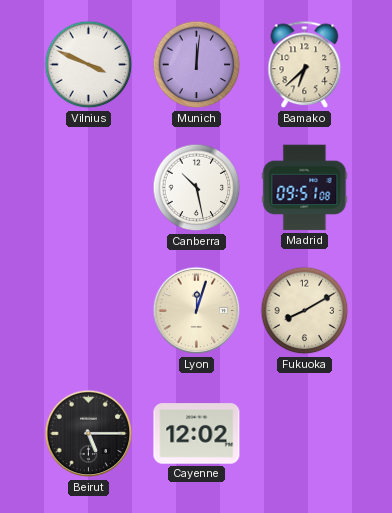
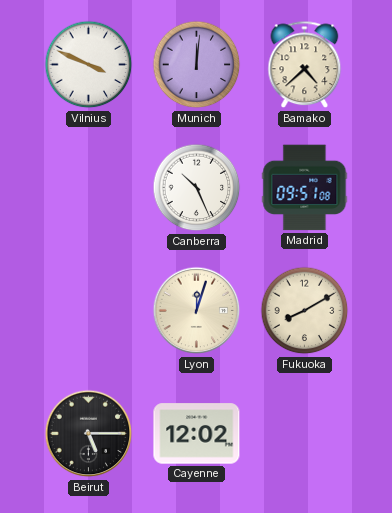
Bamako: 6:38 -> 4:38
Canberra: 10:28 -> 10:26
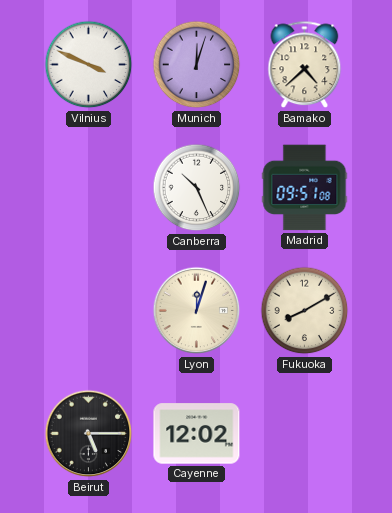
Munich: 12:01 -> 12:03
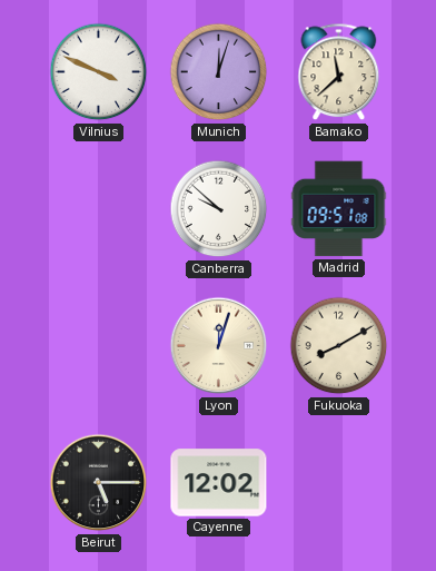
Bamako: 4:38 -> 11:38
Canberra: 10:26 -> 9:52
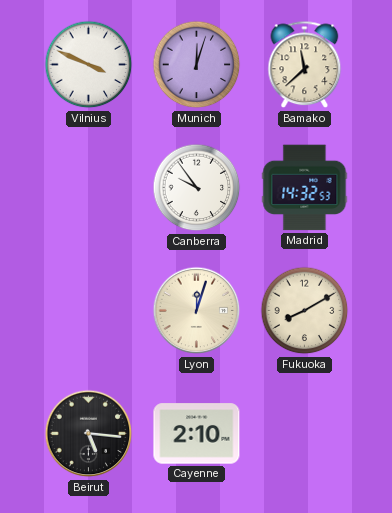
Canberra: 9:52 -> 9:54
Madrid: 09:51 -> 14:32
Beirut: 5:15 -> 5:16
Cayenne: 12:02 -> 2:10
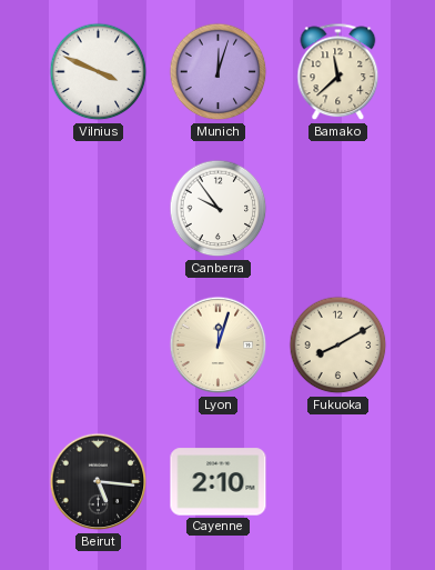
Madrid: 14:32 -> none
